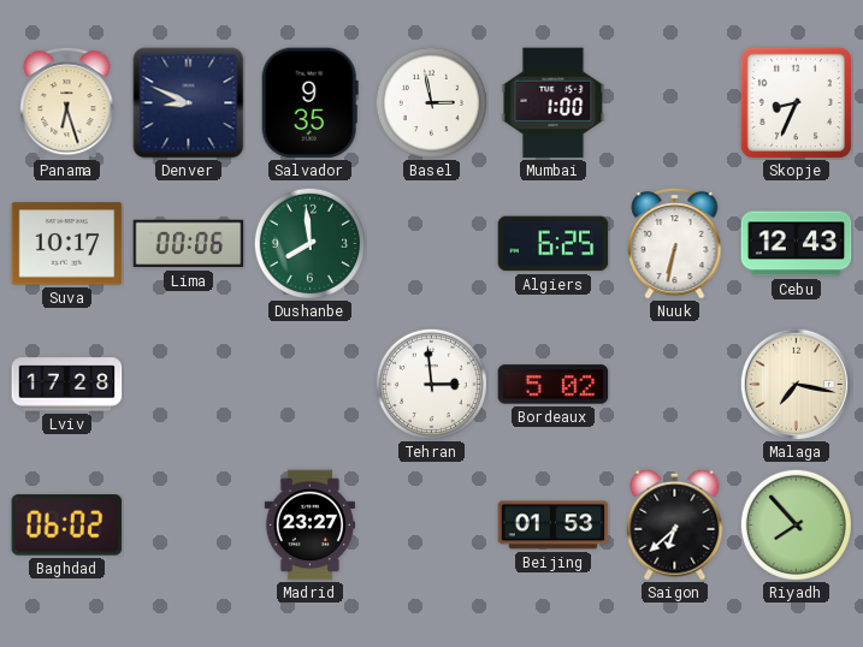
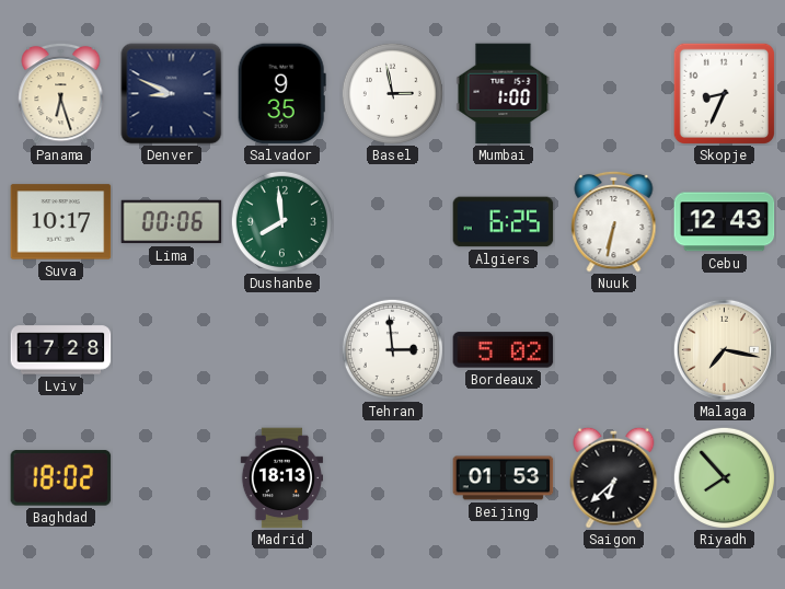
Baghdad: 06:02 -> 18:02
Madrid: 23:27 -> 18:13
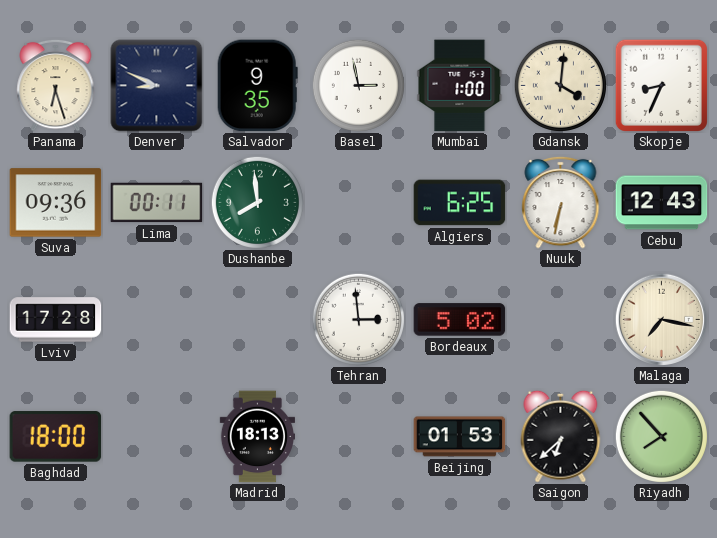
Gdansk: none -> 4:01
Suva: 10:17 -> 09:36
Lima: 00:06 -> 00:11
Baghdad: 18:02 -> 18:00
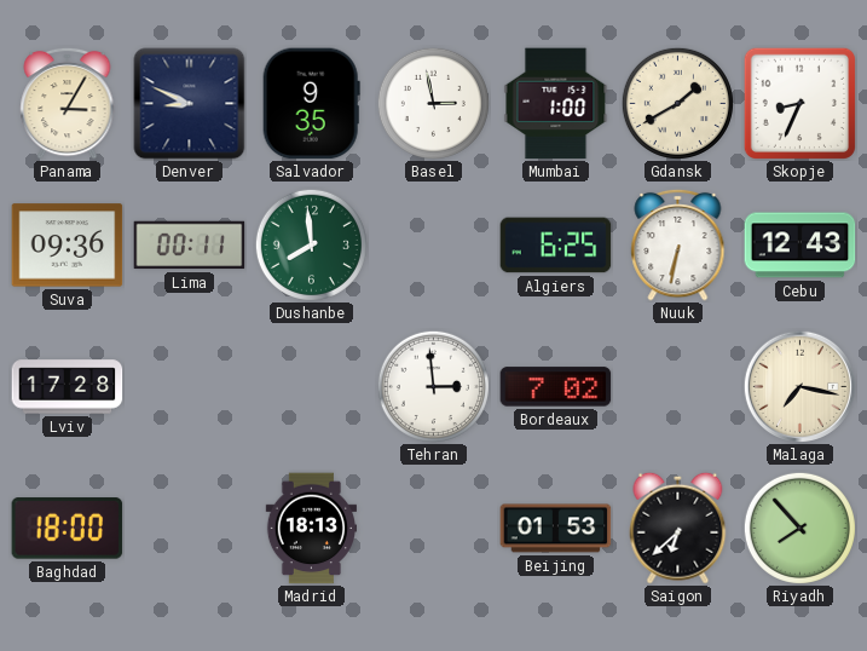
Panama: 6:27 -> 3:05
Gdansk: 4:01 -> 1:40
Bordeaux: 5:02 -> 7:02
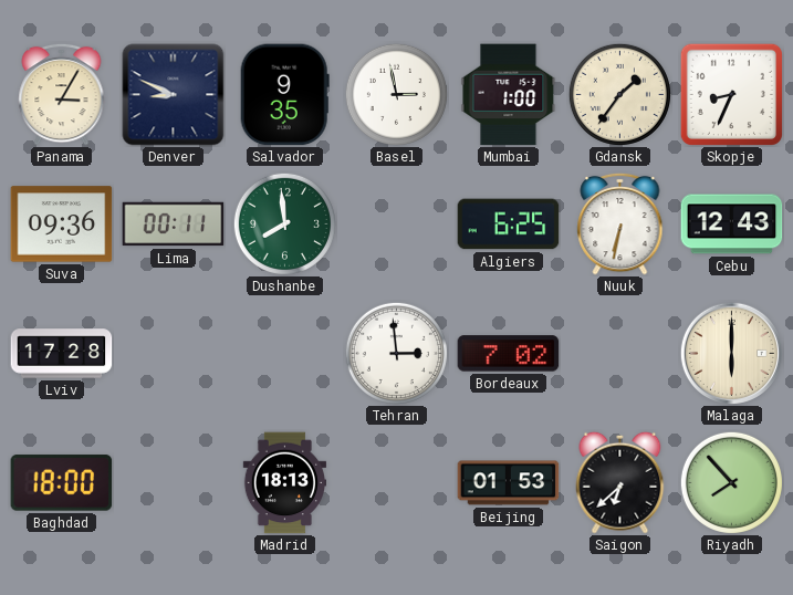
Gdansk: 1:40 -> 1:36
Malaga: 7:17 -> 6:00
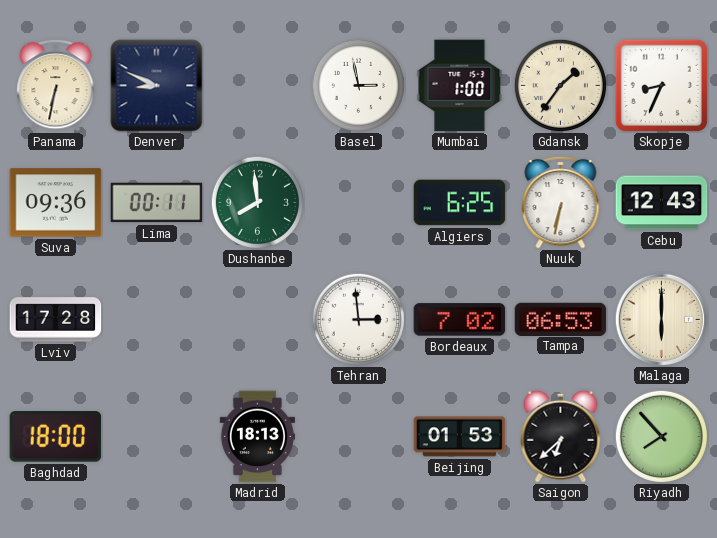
Panama: 3:05 -> 6:32
Salvador: 9:35 -> none
Tampa: none -> 06:53
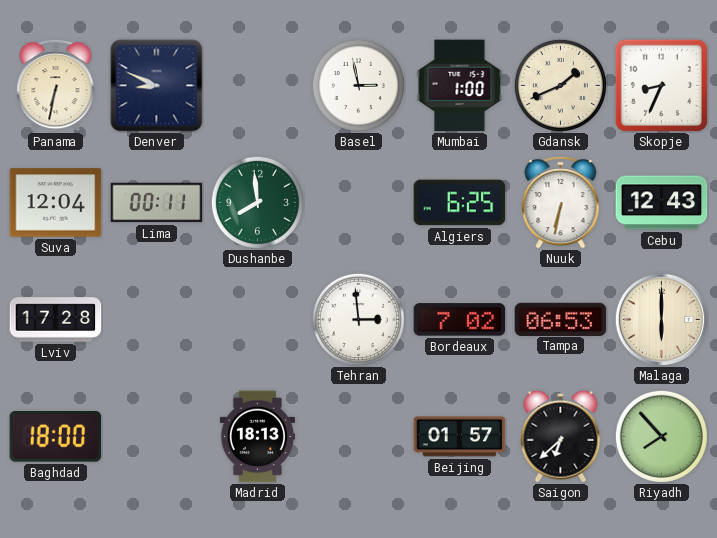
Gdansk: 1:36 -> 1:41
Suva: 09:36 -> 12:04
Beijing: 01:53 -> 01:57
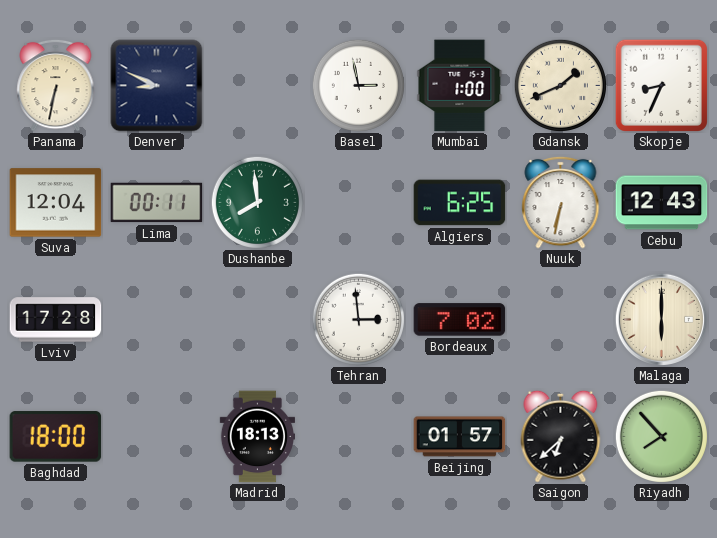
Tampa: 06:53 -> none
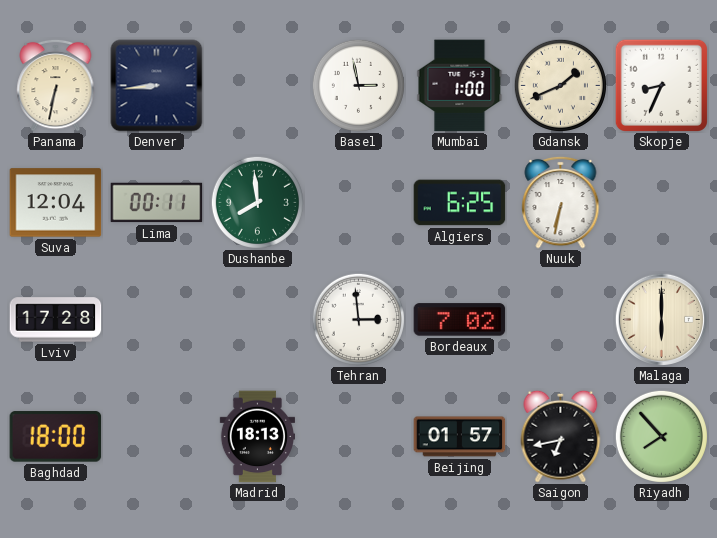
Denver: 8:49 -> 8:44
Cebu: 12:43 -> none
Saigon: 6:38 -> 6:43
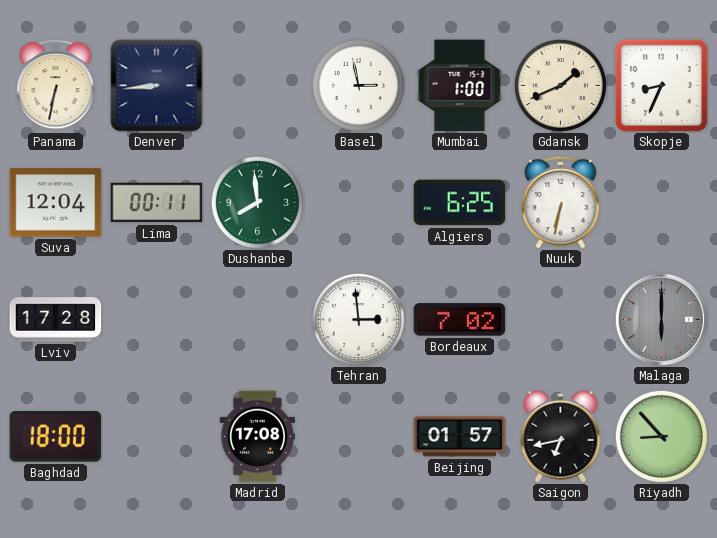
Malaga dial: cream -> grey
Madrid: 18:13 -> 17:08
Riyadh: 7:53 -> 8:53
